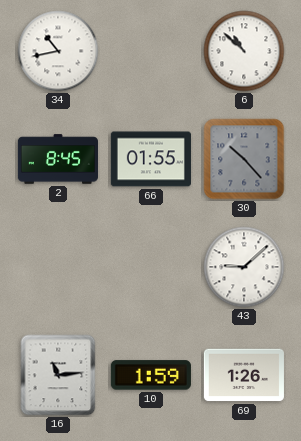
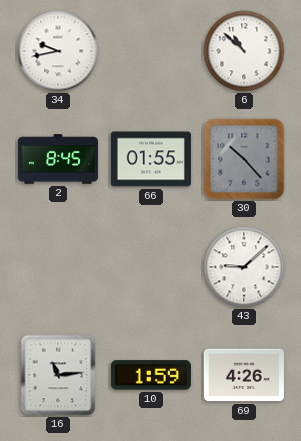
34: 10:43 -> 9:43
69: 1:26 -> 4:26
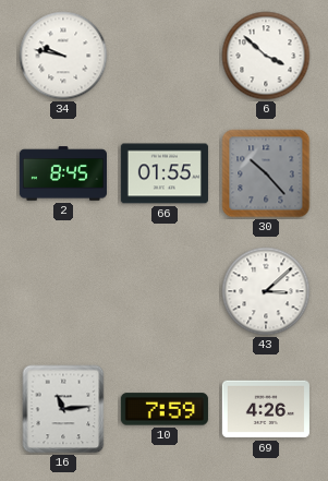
34: 9:43 -> 9:47
6: 10:52 -> 3:52
43: 9:08 -> 3:08
10: 1:59 -> 7:59
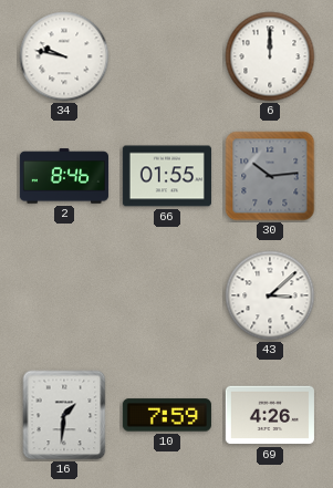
6: 3:52 -> 12:00
2: 8:45 -> 8:46
30: 10:23 -> 10:14
16: 11:14 -> 1:31
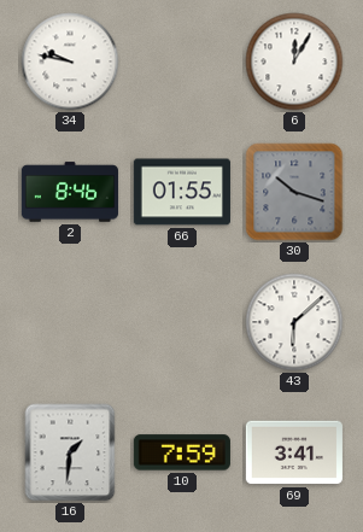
6: 12:00 -> 12:05
30: 10:14 -> 10:18
43: 3:08 -> 6:08
69: 4:26 -> 3:41
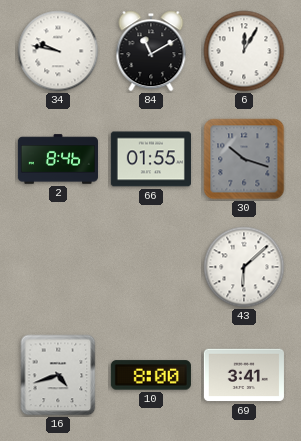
84: none -> 11:10
16: 1:31 -> 4:42
10: 7:59 -> 8:00
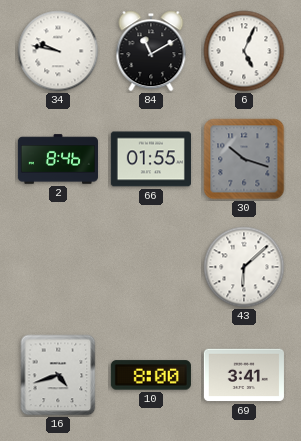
6: 12:05 -> 5:04
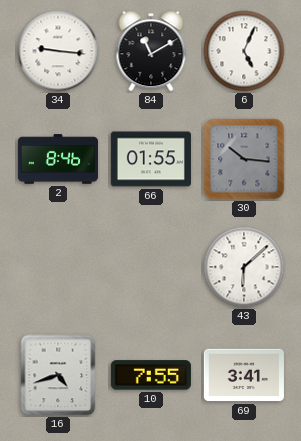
34: 9:47 -> 9:16
30: 10:18 -> 10:16
10: 8:00 -> 7:55
